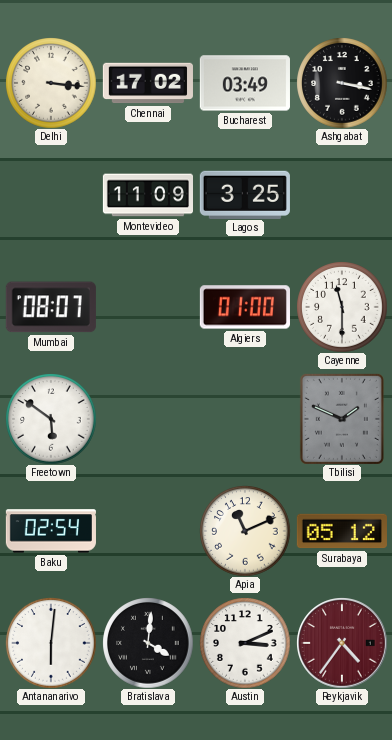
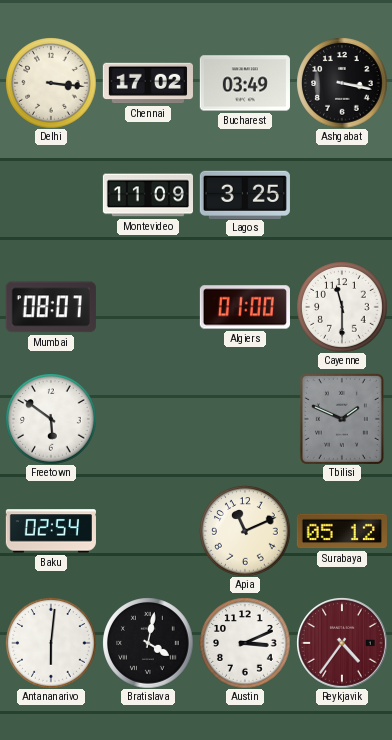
Bratislava: 4:01 -> 4:02
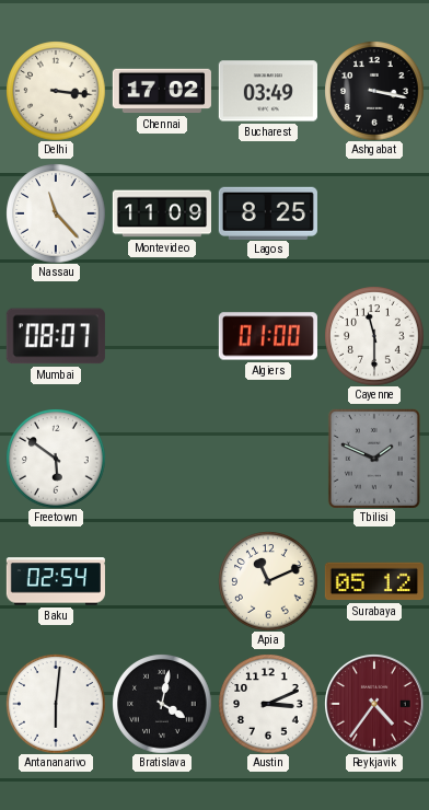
Nassau: none -> 11:23
Lagos: 3:25 -> 8:25
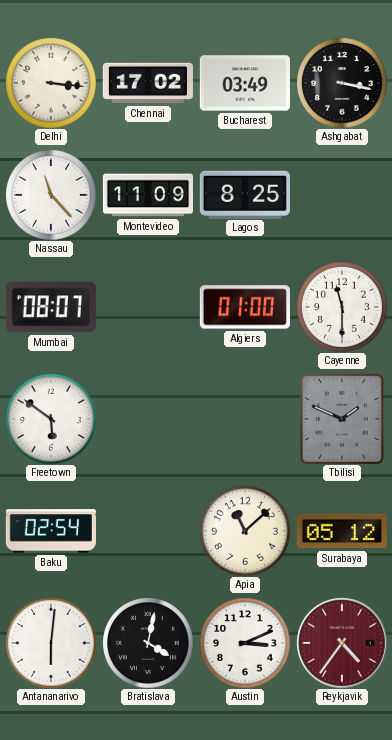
Apia: 11:11 -> 11:08
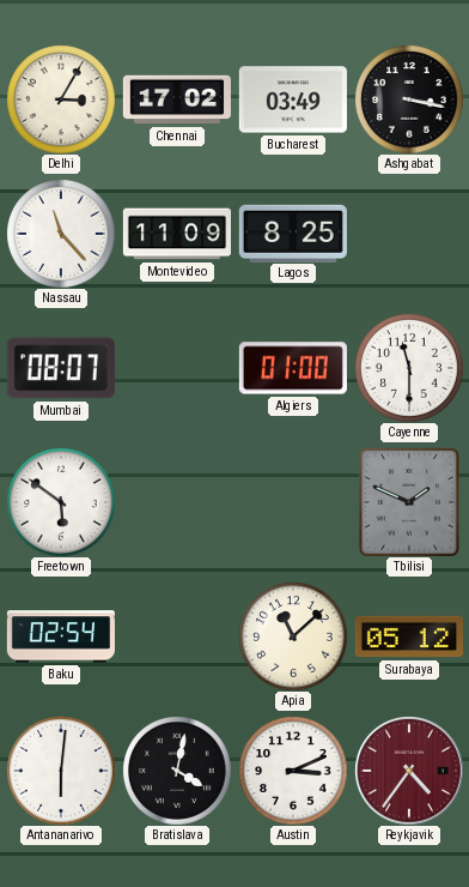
Delhi: 3:16 -> 3:05
